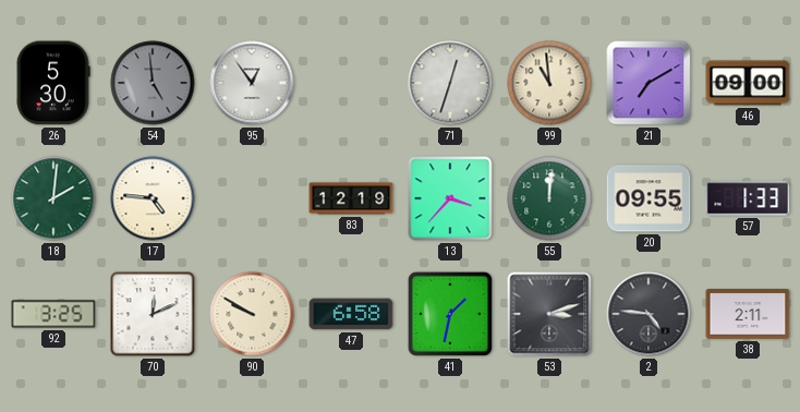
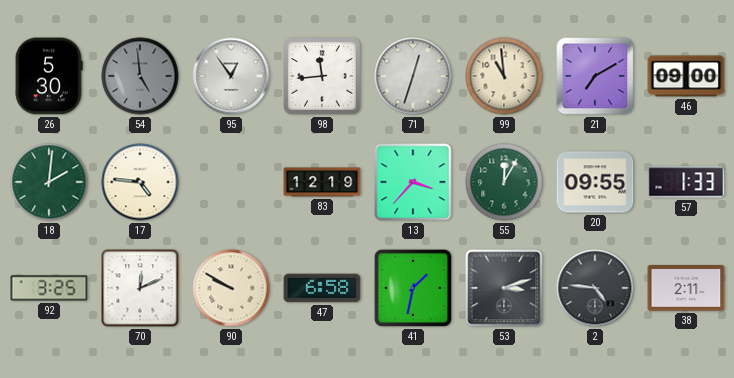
98: none -> 11:44
55: 12:01 -> 12:05
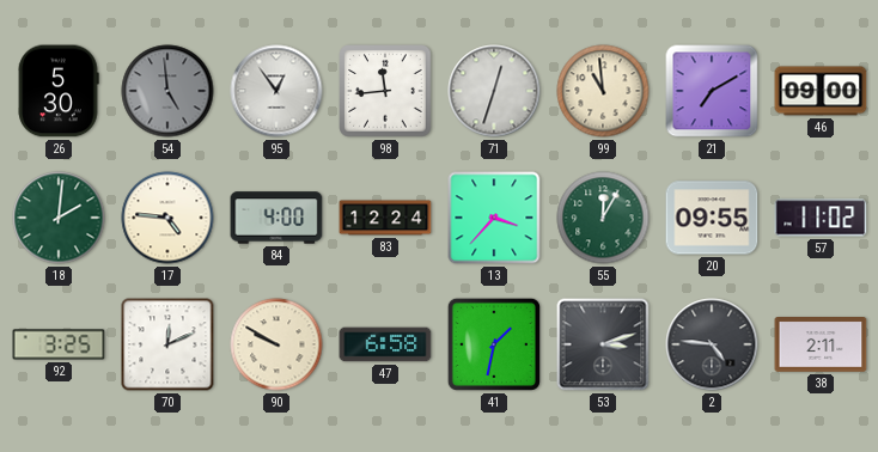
84: none -> 4:00
83: 12:19 -> 12:24
57: 1:33 -> 11:02
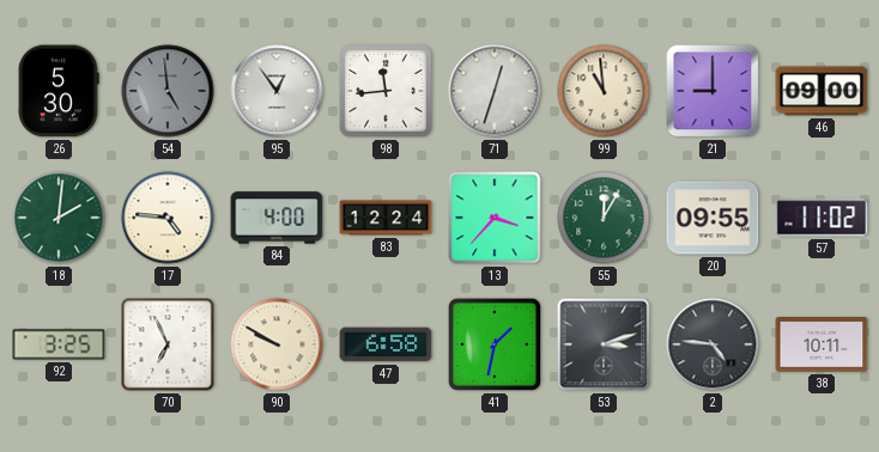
21: 7:10 -> 9:00
70: 12:11 -> 6:56
38: 2:11 -> 10:11
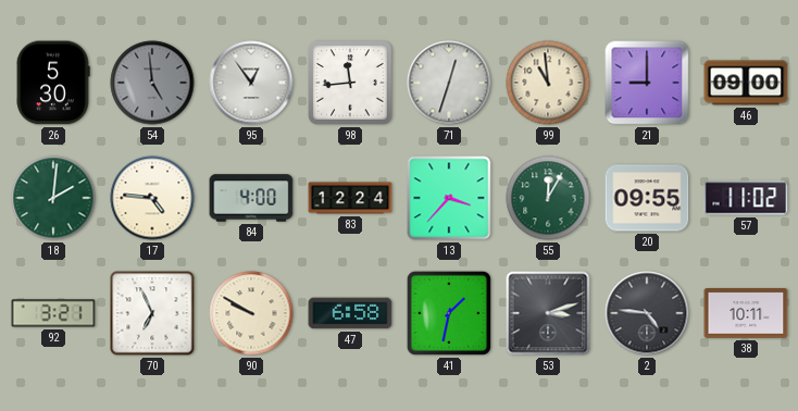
92: 3:25 -> 3:21
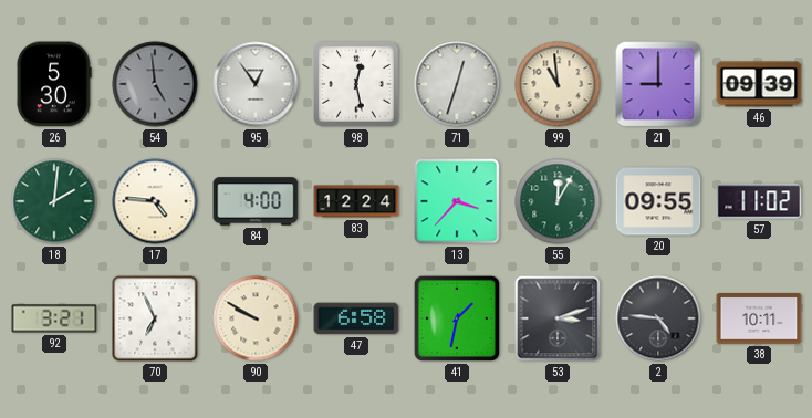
98: 11:44 -> 12:28
46: 09:00 -> 09:39
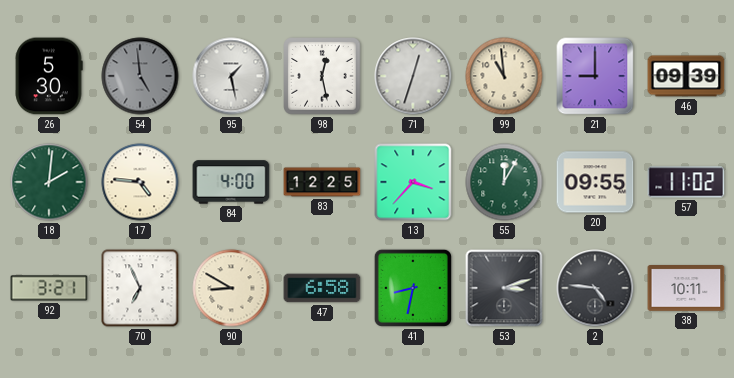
95: 12:54 -> 1:28
83: 12:24 -> 12:25
90: 9:50 -> 8:50
41: 1:32 -> 8:32
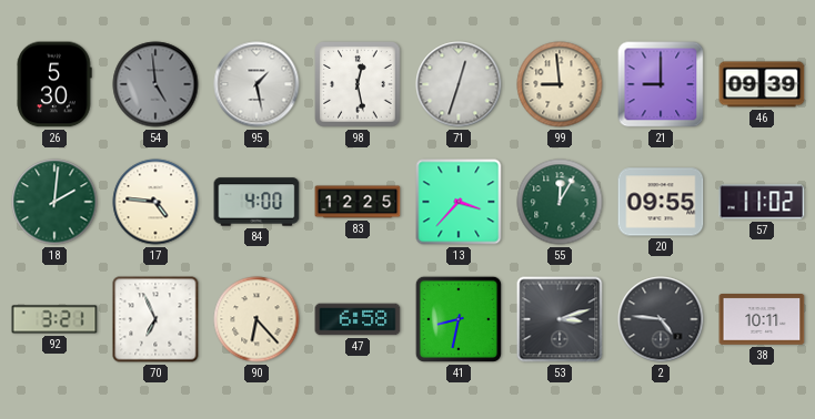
99: 10:59 -> 8:59
90: 8:50 -> 6:23
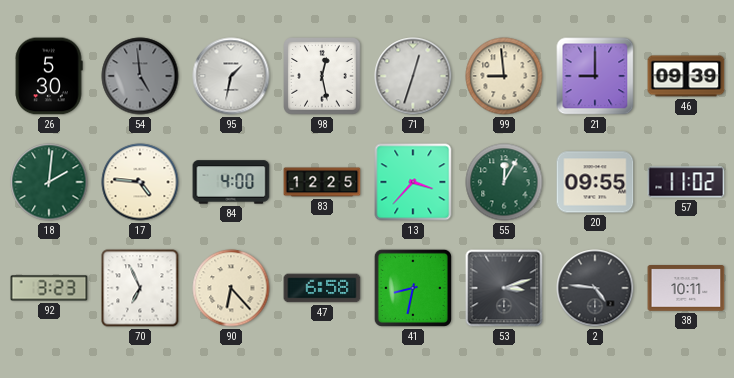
95: 1:28 -> 1:32
92: 3:21 -> 3:23
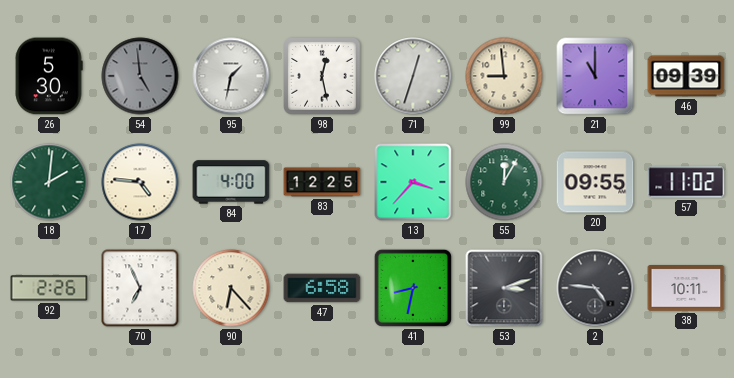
21: 9:00 -> 11:00
92: 3:23 -> 2:26
